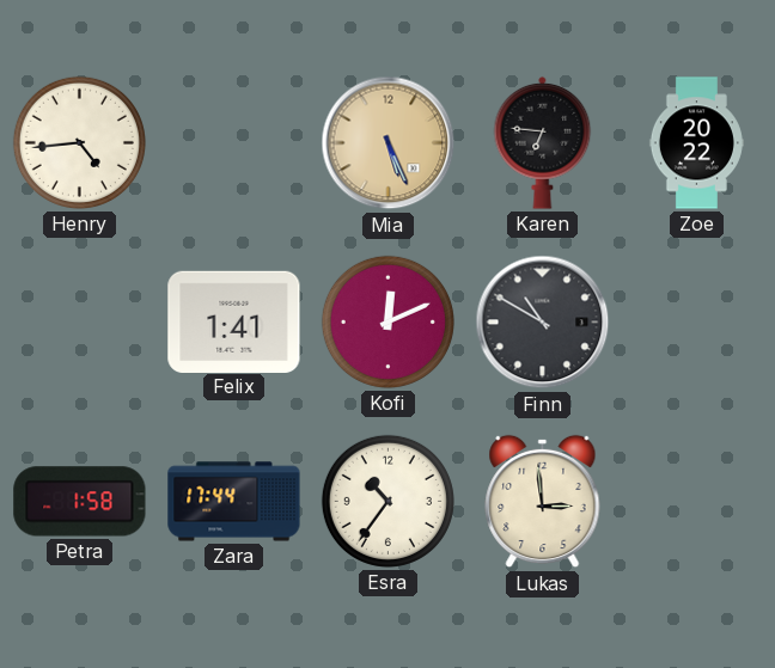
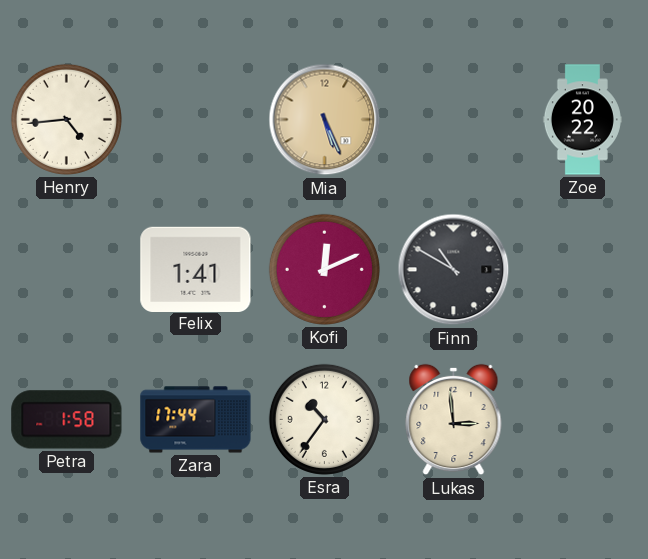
Karen: 6:46 -> none
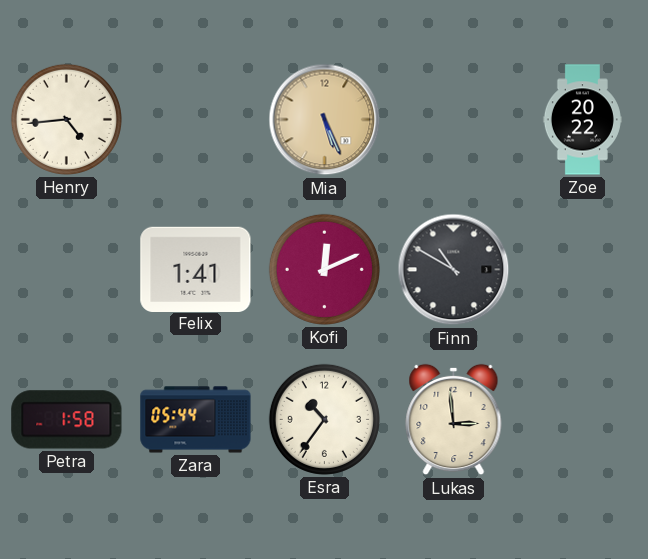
Zara: 17:44 -> 05:44
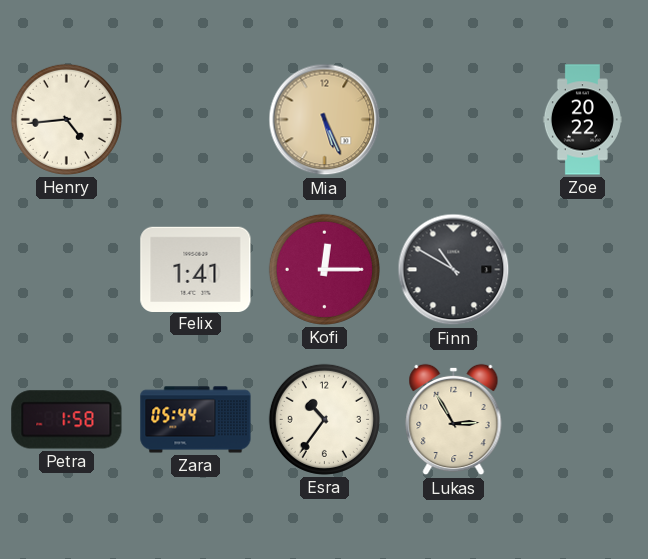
Kofi: 12:11 -> 12:15
Lukas: 2:59 -> 2:55
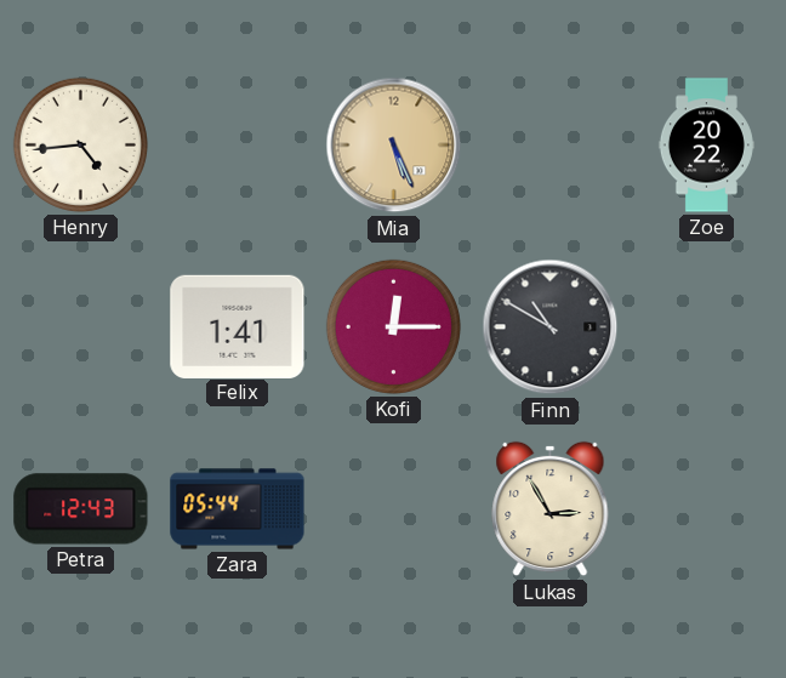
Petra: 1:58 -> 12:43
Esra: 10:36 -> none
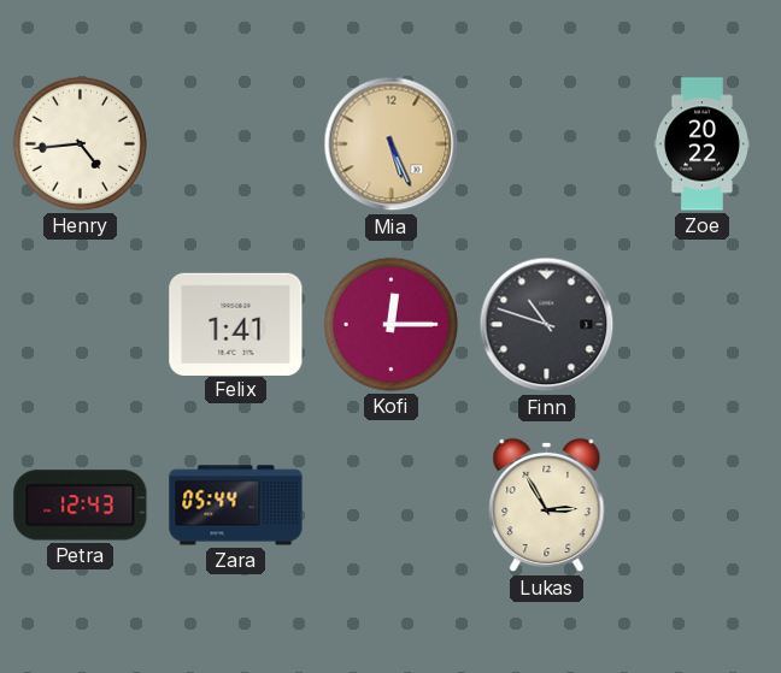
Finn: 10:50 -> 10:48
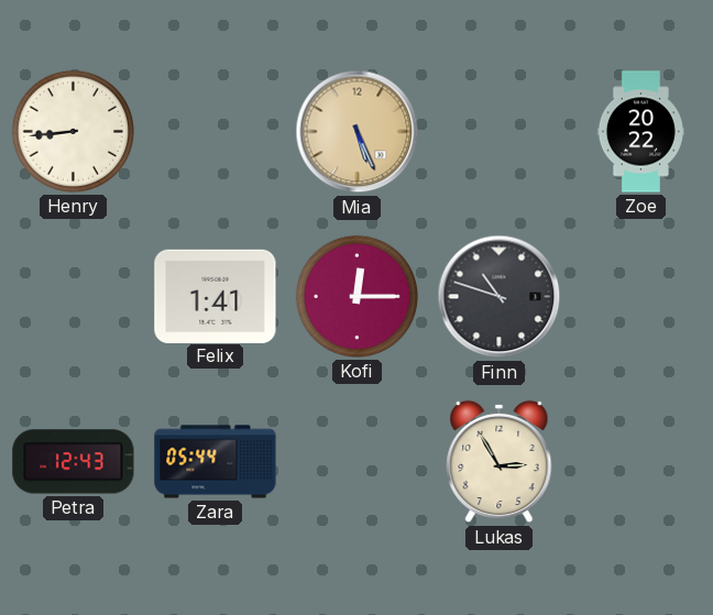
Henry: 4:44 -> 8:44
